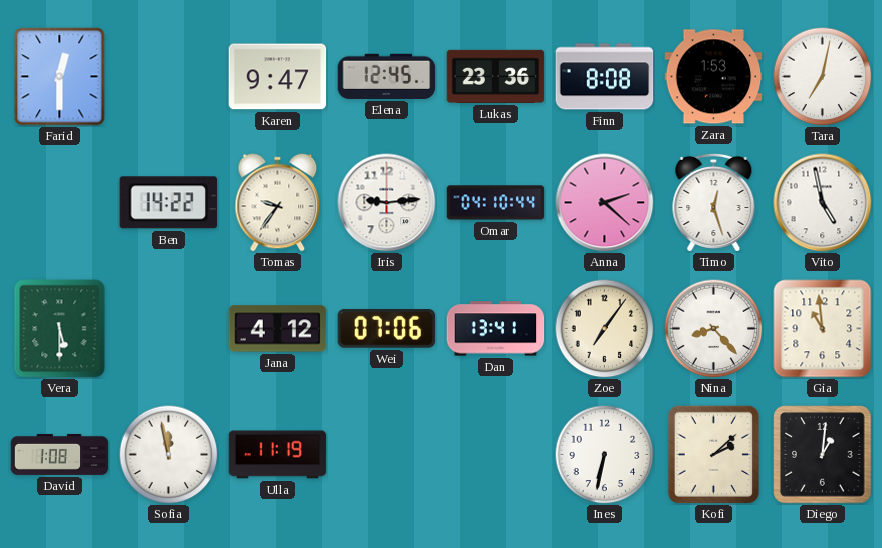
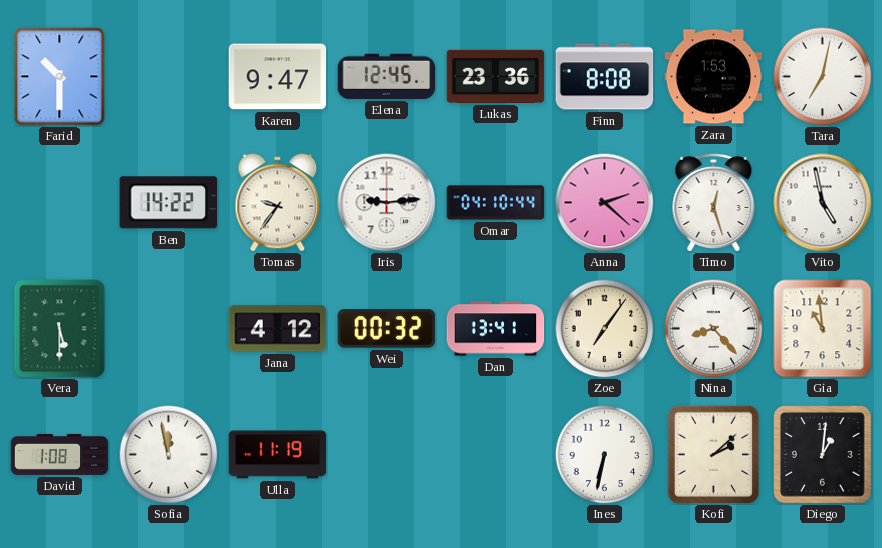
Farid: 12:30 -> 10:30
Wei: 07:06 -> 00:32
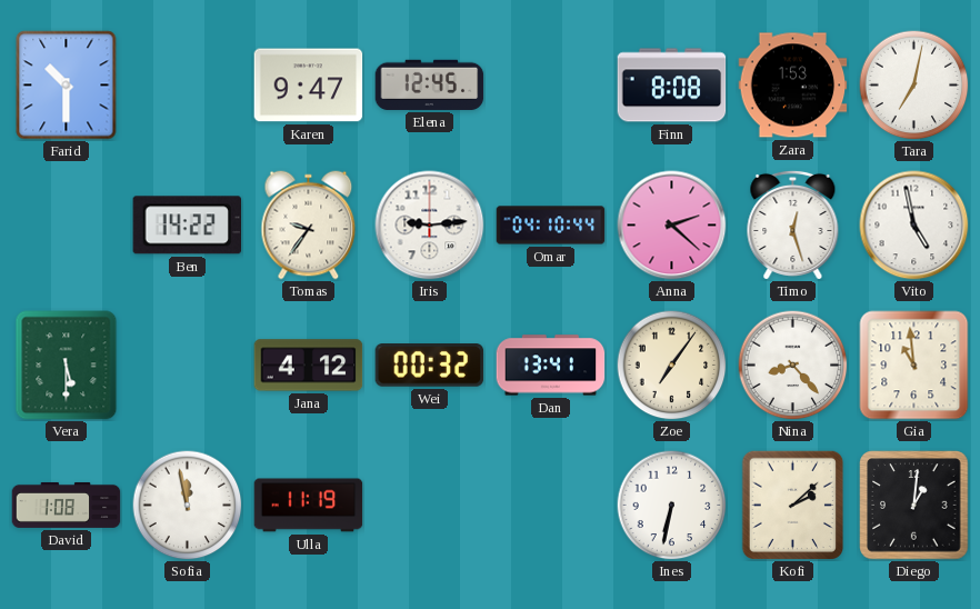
Lukas: 23:36 -> none
